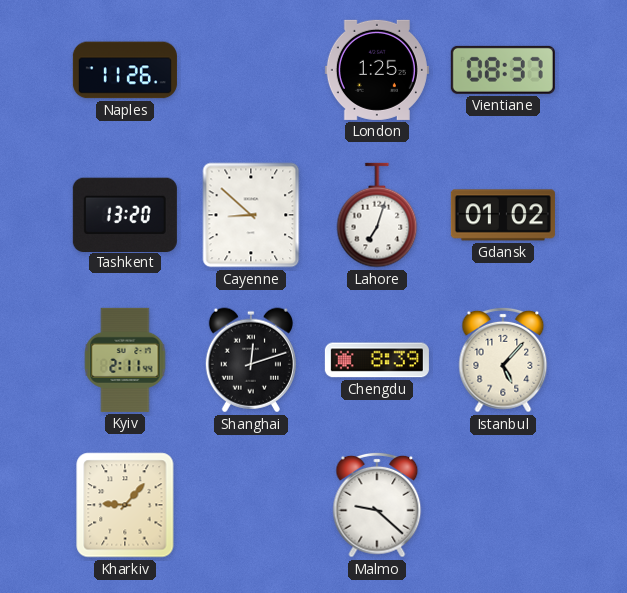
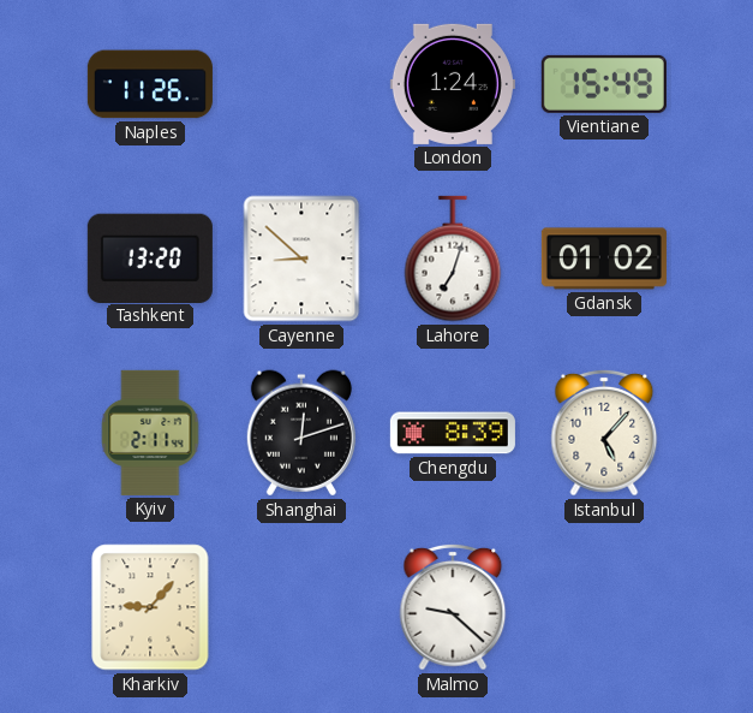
London: 1:25 -> 1:24
Vientiane: 08:37 -> 15:49
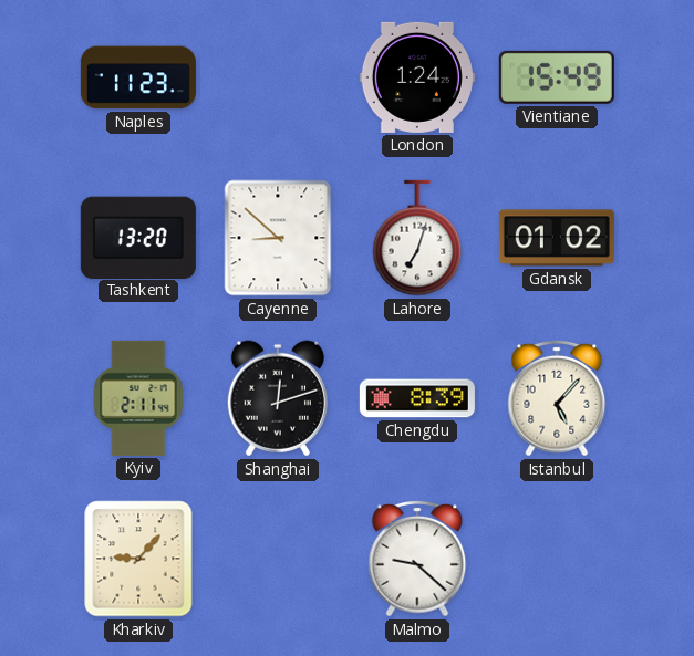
Naples: 11:26 -> 11:23
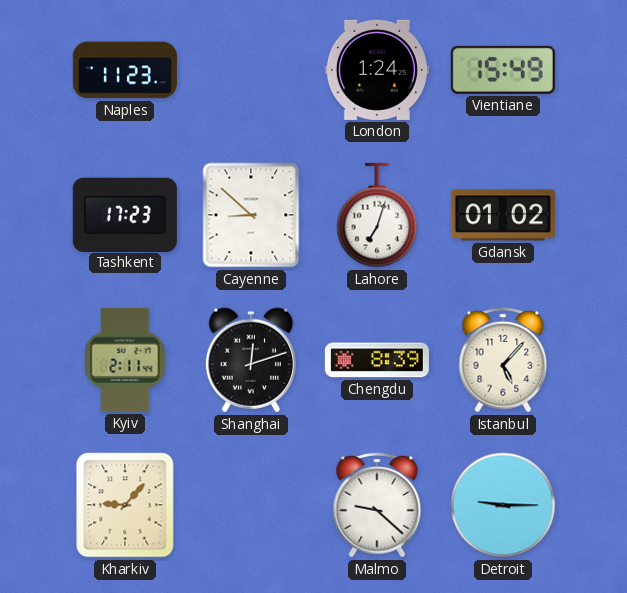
Tashkent: 13:20 -> 17:23
Detroit: none -> 9:15
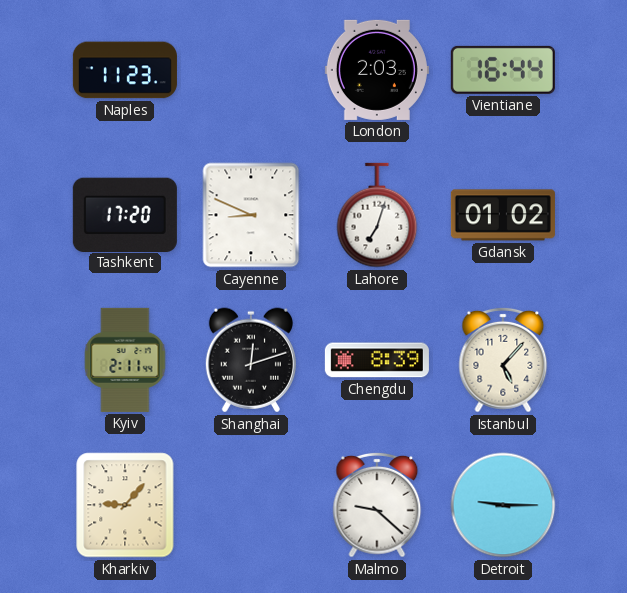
London: 1:24 -> 2:03
Vientiane: 15:49 -> 16:44
Tashkent: 17:23 -> 17:20
Cayenne: 8:52 -> 8:49
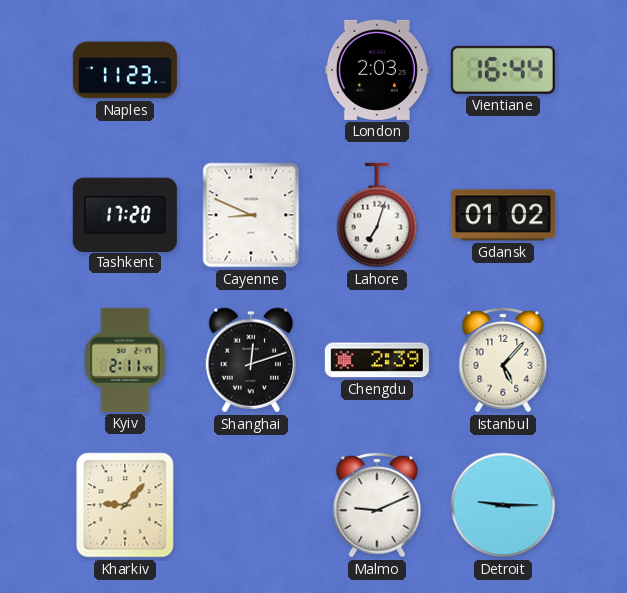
Chengdu: 8:39 -> 2:39
Malmo: 9:22 -> 9:11
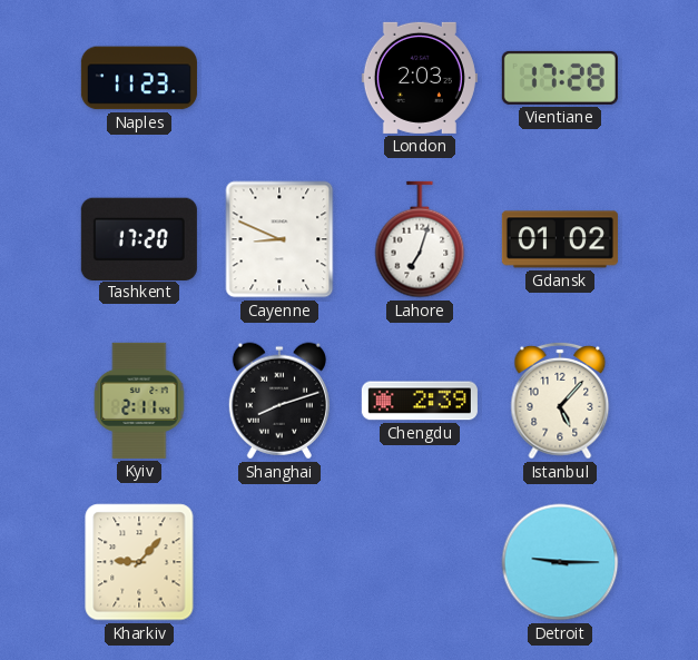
Vientiane: 16:44 -> 17:28
Shanghai: 12:12 -> 8:12
Malmo: 9:11 -> none
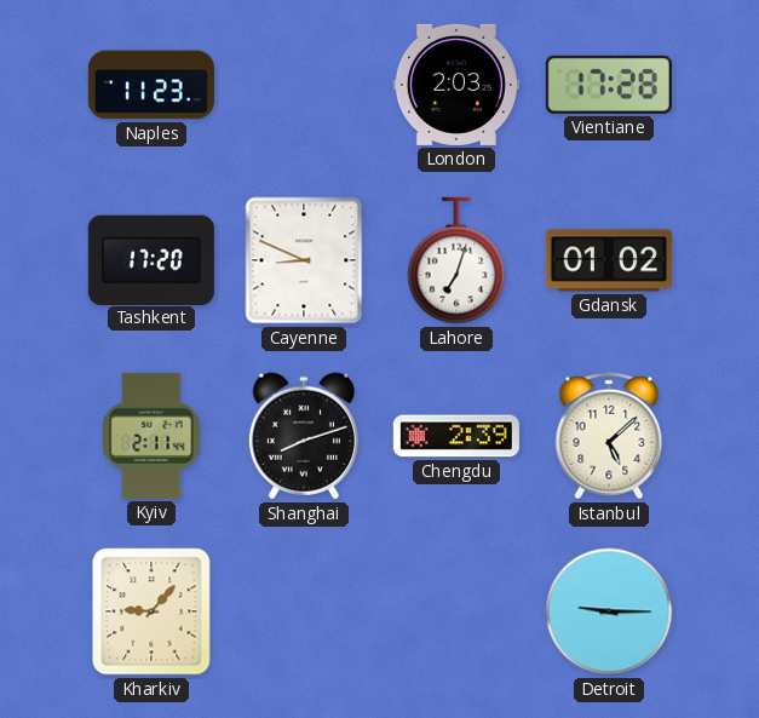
Istanbul: 5:07 -> 5:08
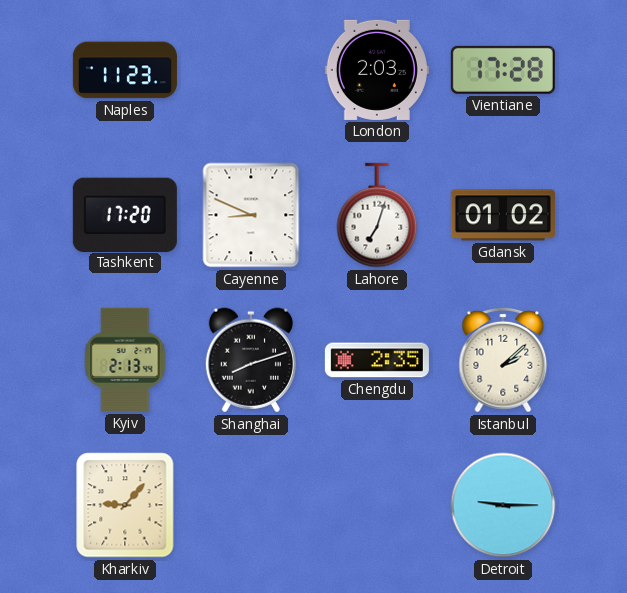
Kyiv: 2:11 -> 2:13
Chengdu: 2:39 -> 2:35
Istanbul: 5:08 -> 2:08
